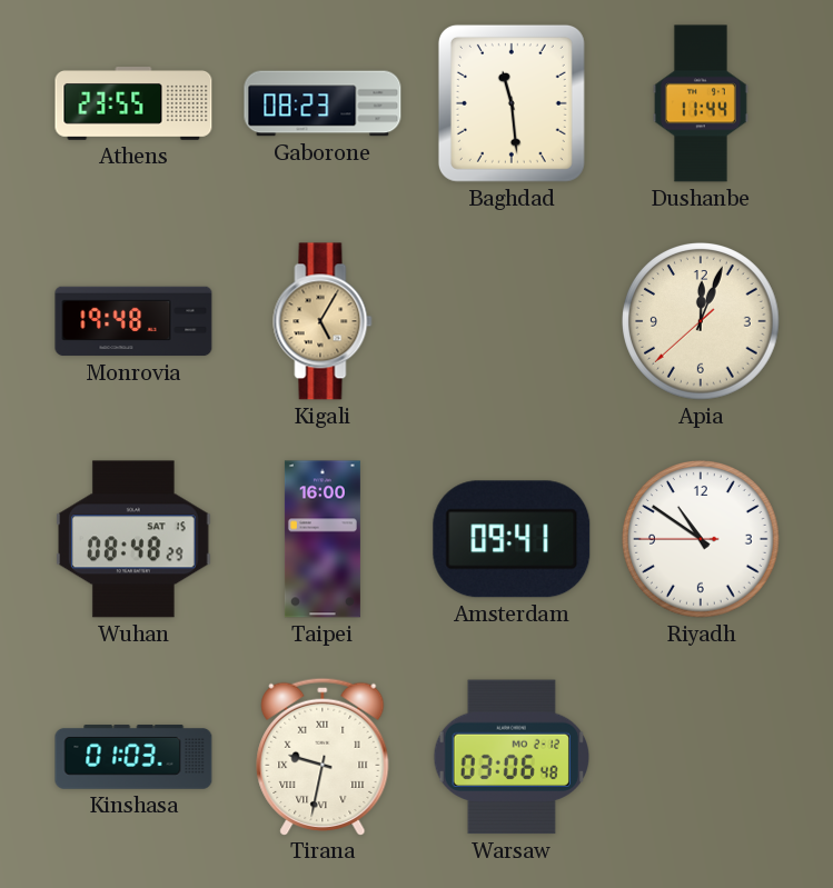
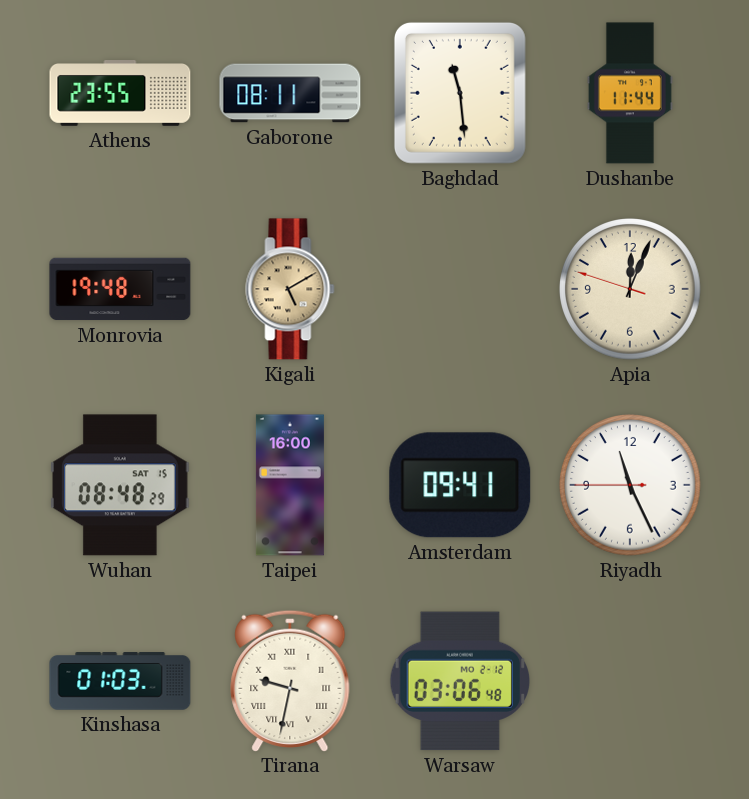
Gaborone: 08:23 -> 08:11
Kigali: 5:05 -> 5:10
Apia: 12:03:38 -> 12:03:48
Riyadh: 10:50 -> 11:25
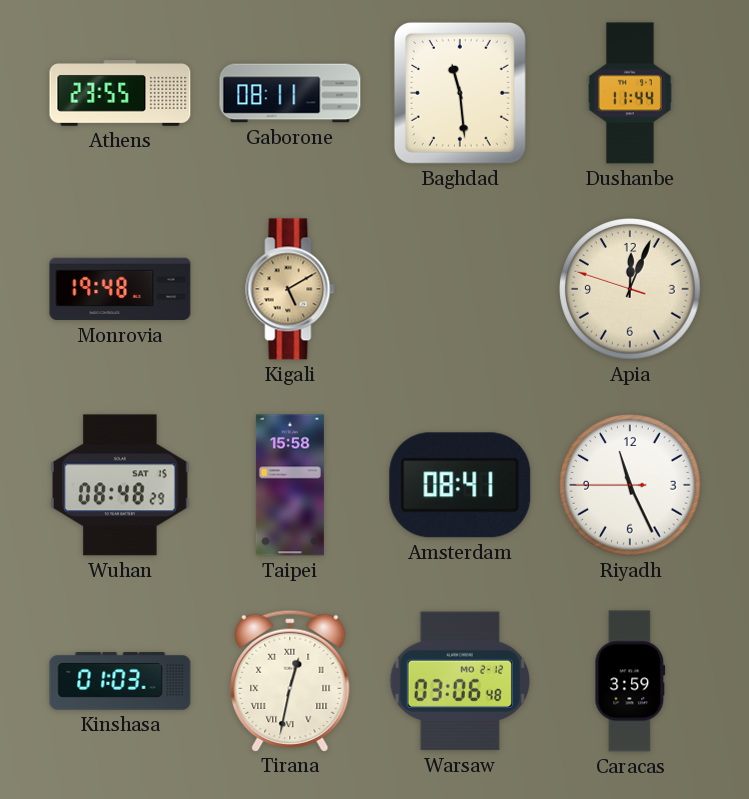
Taipei: 16:00 -> 15:58
Amsterdam: 09:41 -> 08:41
Tirana: 9:32 -> 12:32
Caracas: none -> 3:59
